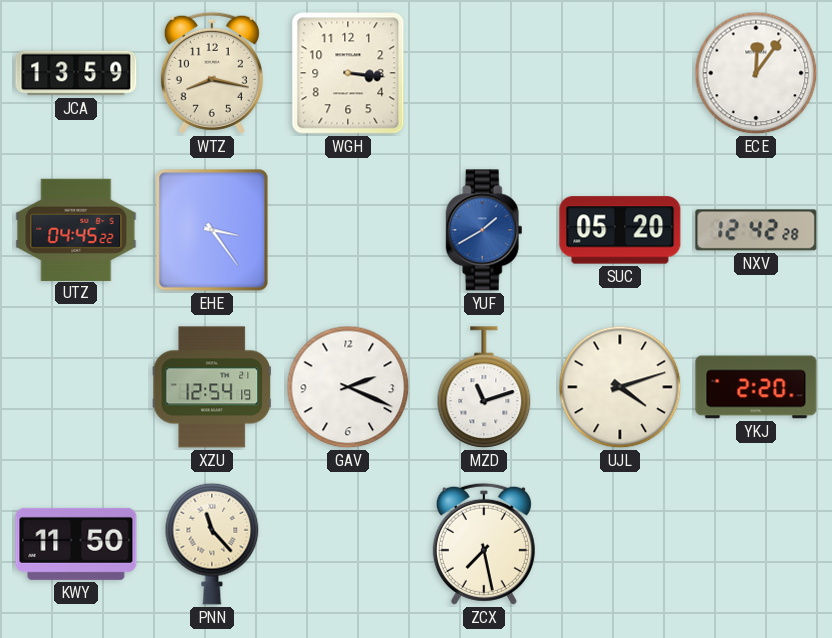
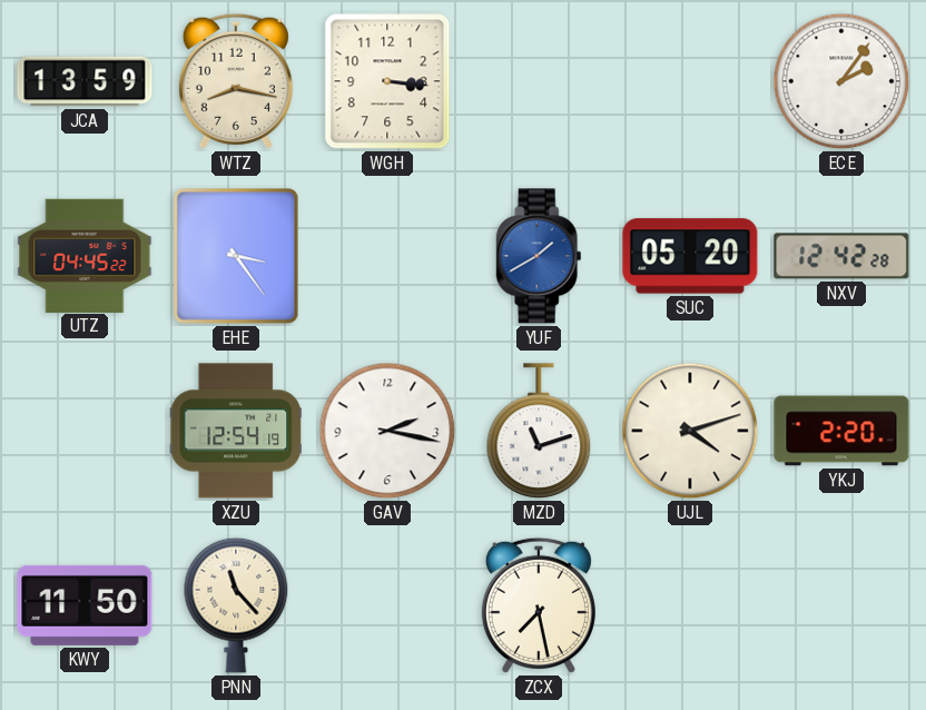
ECE: 12:06 -> 2:06
GAV: 2:19 -> 2:17
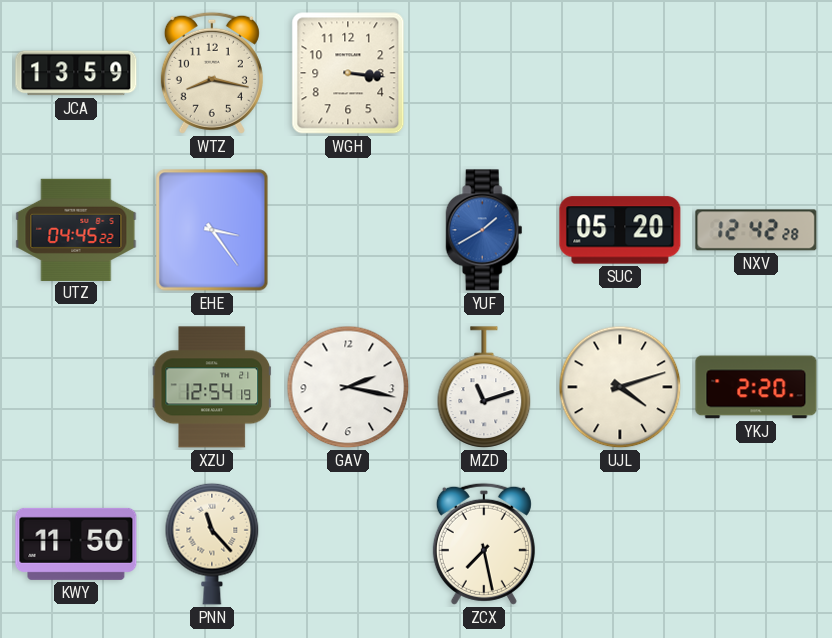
ECE: 2:06 -> none
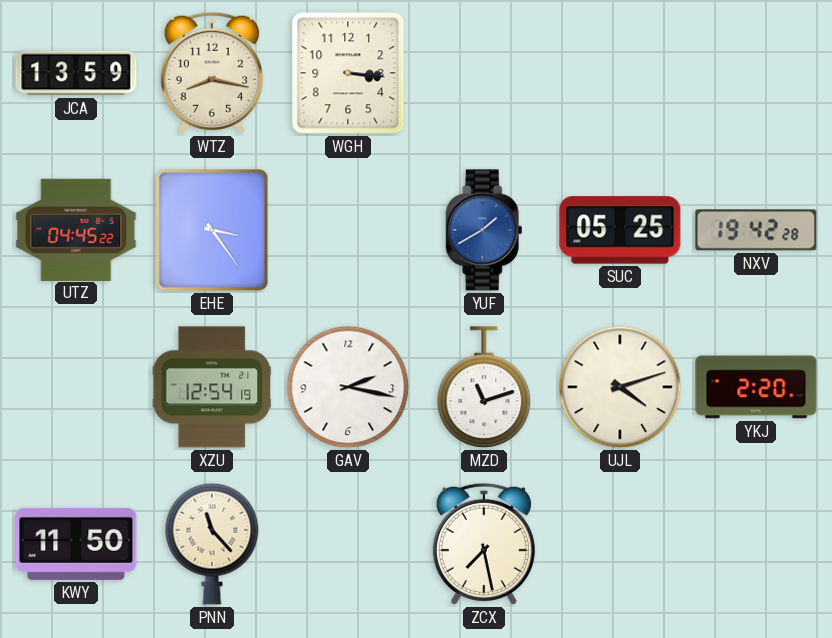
SUC: 05:20 -> 05:25
NXV: 12:42 -> 19:42
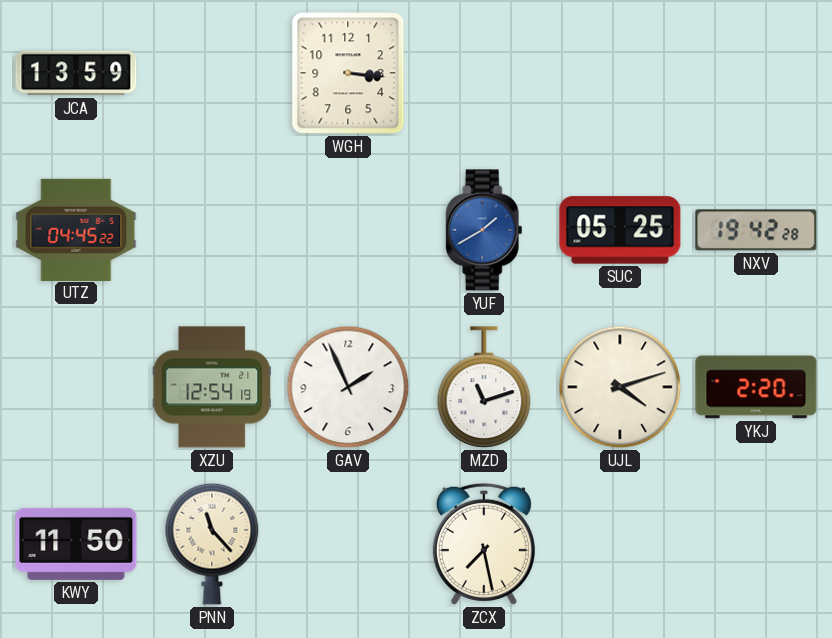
WTZ: 8:17 -> none
EHE: 3:24 -> none
GAV: 2:17 -> 1:56
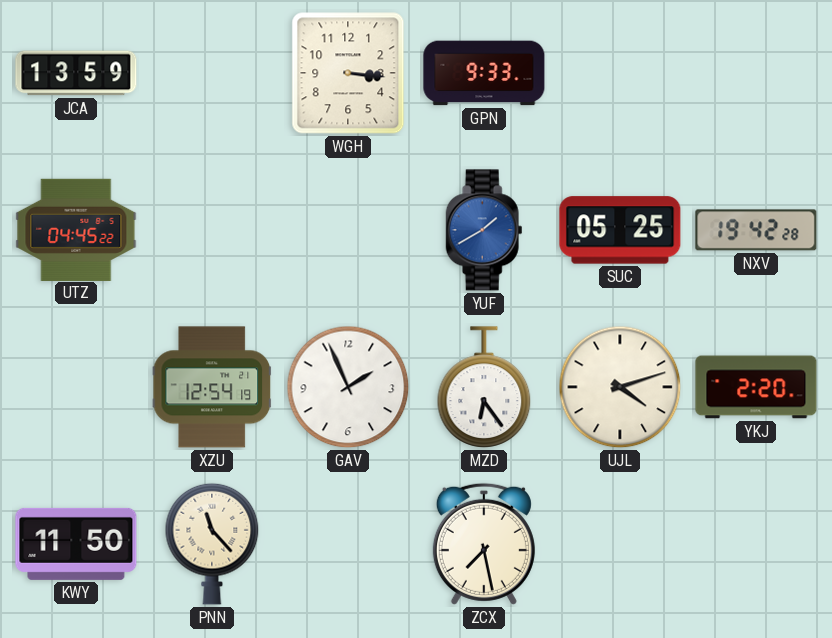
GPN: none -> 9:33
MZD: 11:12 -> 6:24
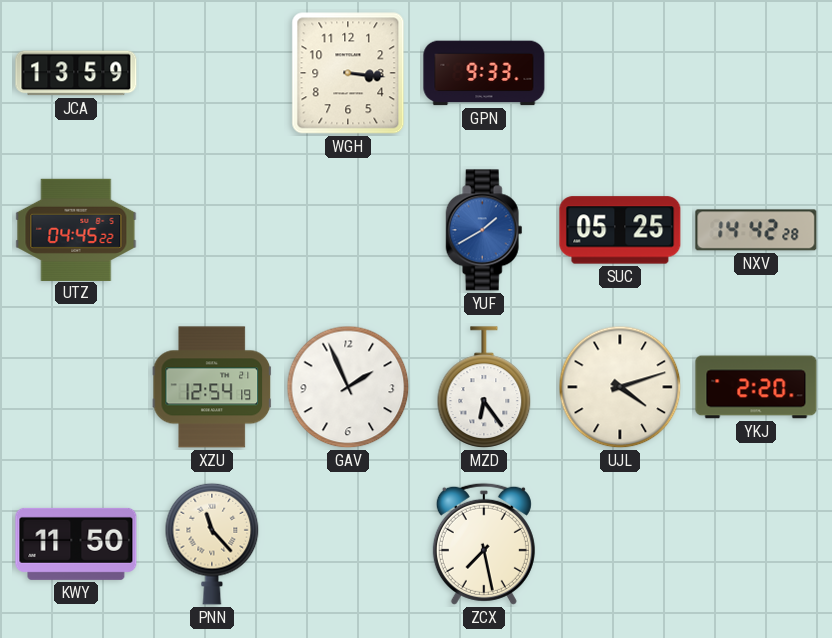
NXV: 19:42 -> 14:42
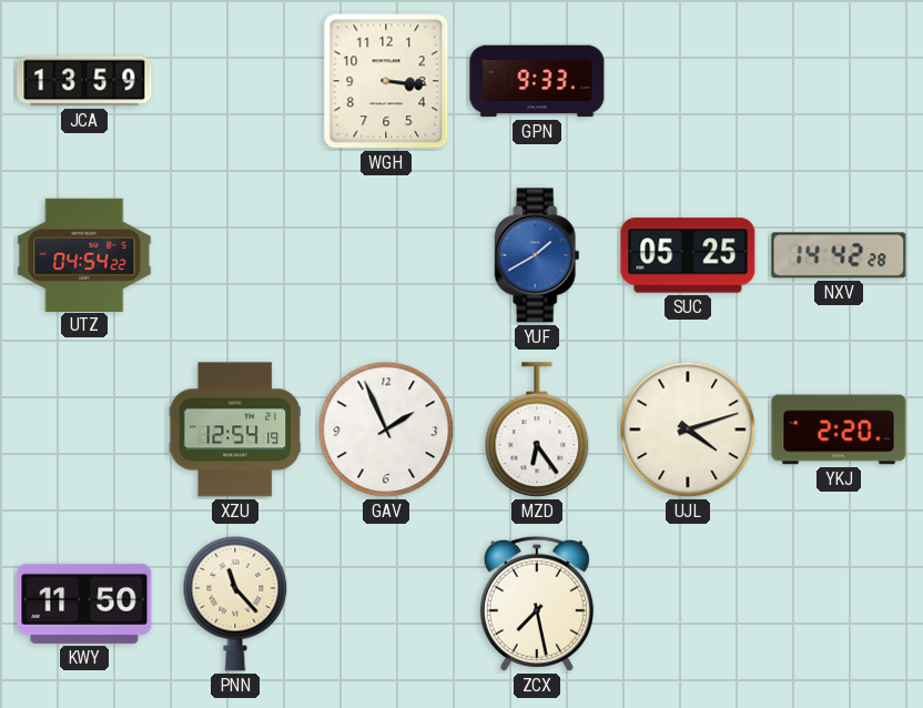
UTZ: 04:45 -> 04:54
